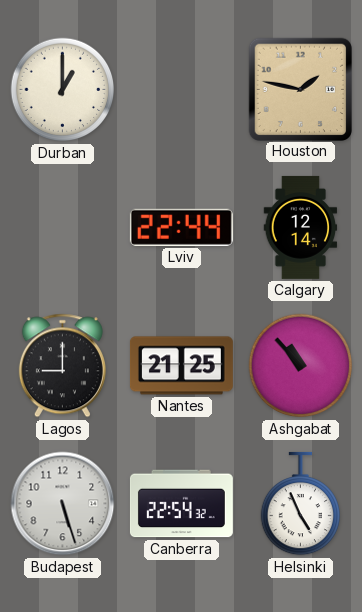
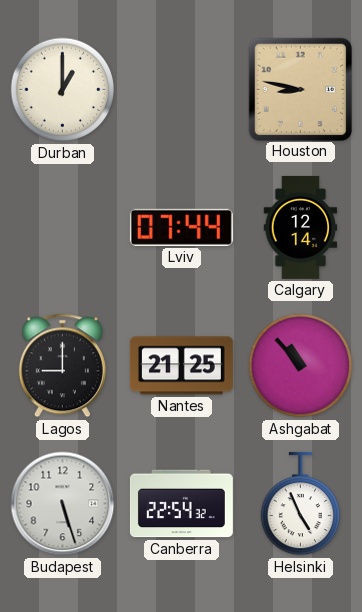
Houston: 1:47 -> 8:47
Lviv: 22:44 -> 07:44
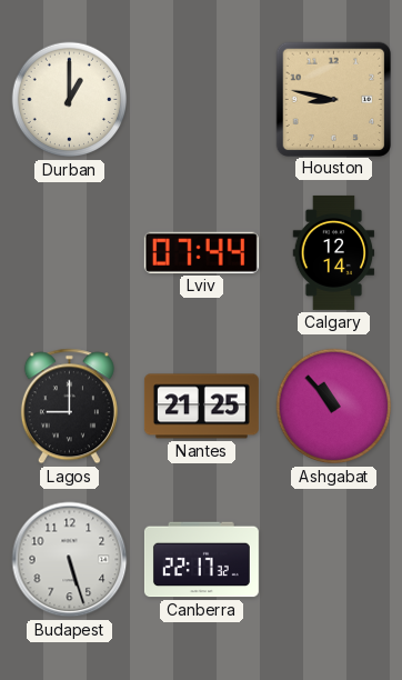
Canberra: 22:54 -> 22:17
Helsinki: 4:56 -> none
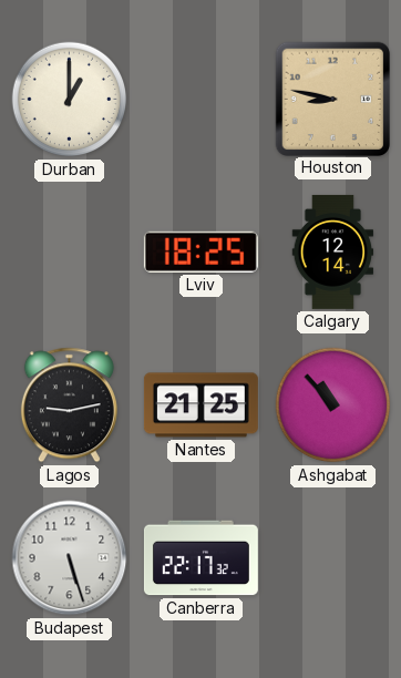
Lviv: 07:44 -> 18:25
Lagos: 9:00 -> 9:13
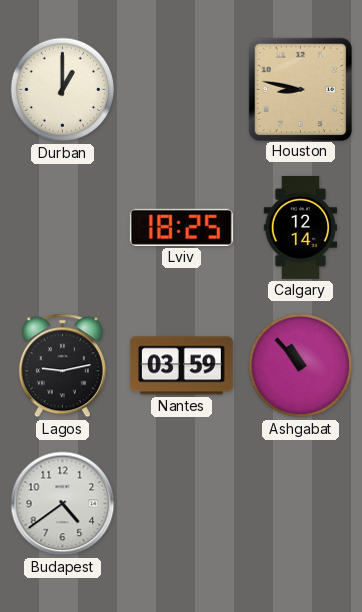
Nantes: 21:25 -> 03:59
Budapest: 5:27 -> 4:39
Canberra: 22:17 -> none
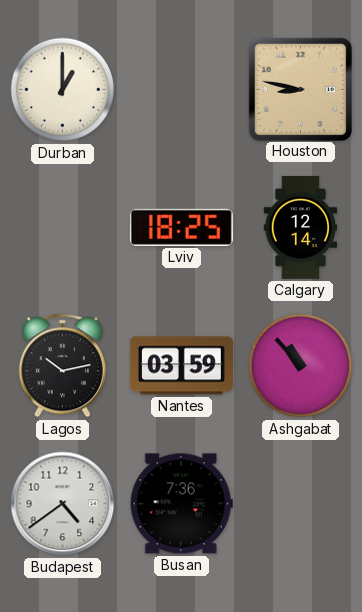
Lagos: 9:13 -> 10:13
Busan: none -> 7:36
